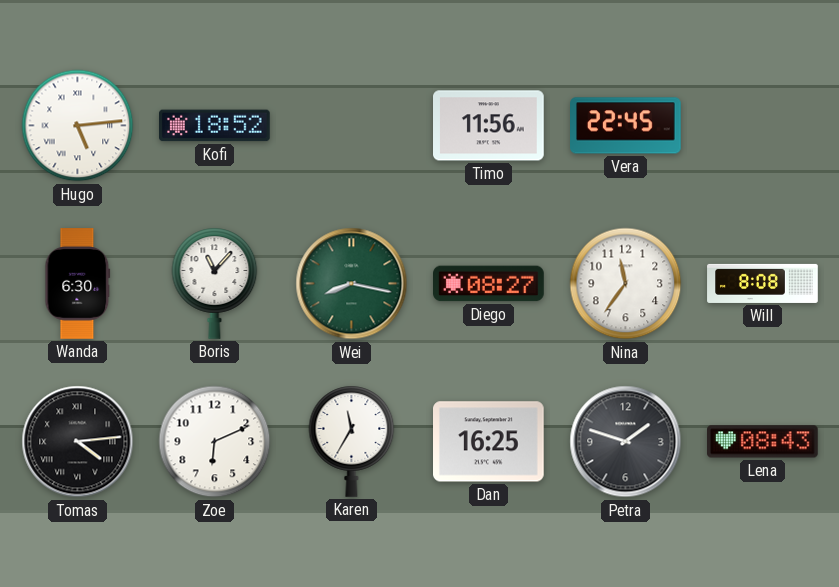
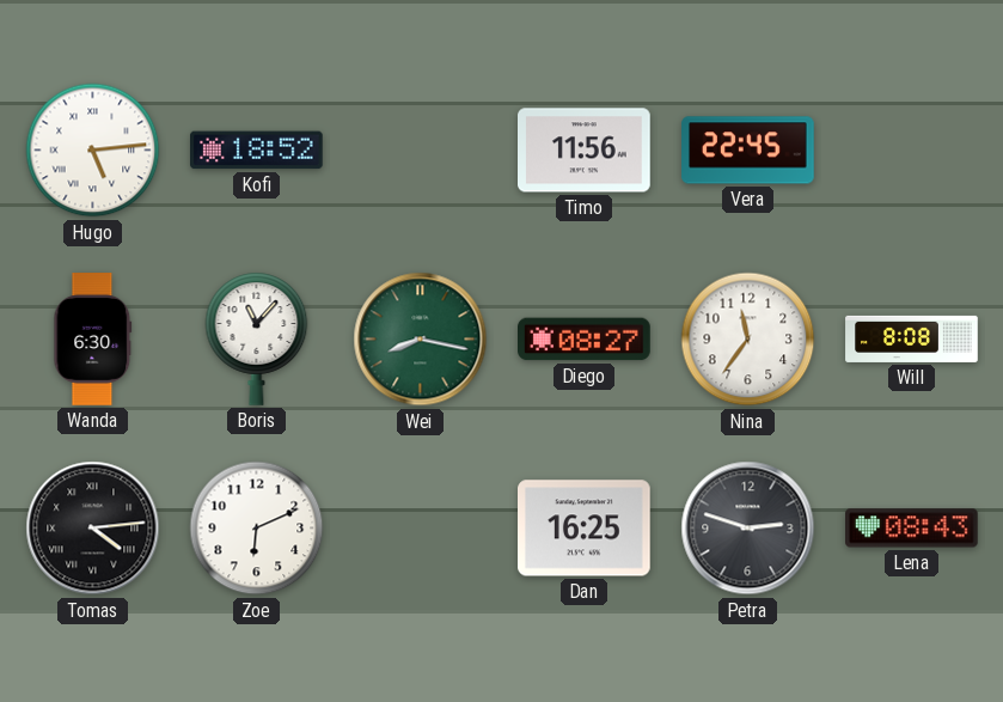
Karen: 11:35 -> none
Petra: 1:48 -> 2:48
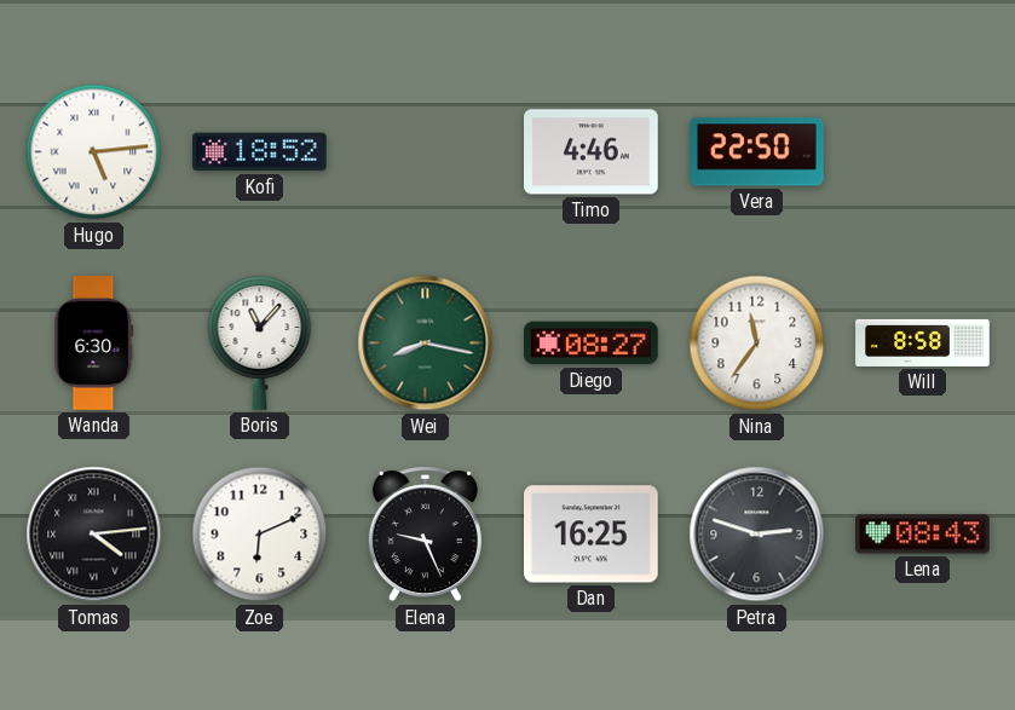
Timo: 11:56 -> 4:46
Vera: 22:45 -> 22:50
Will: 8:08 -> 8:58
Elena: none -> 9:26
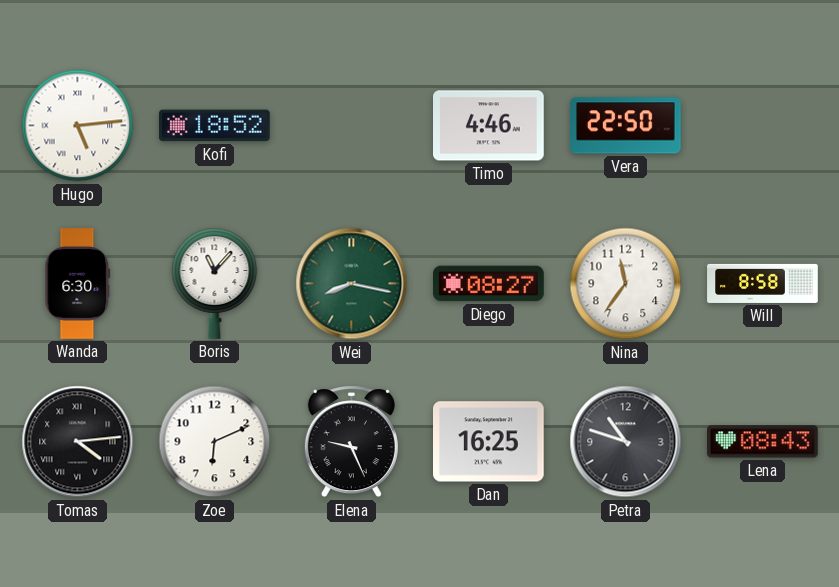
Petra: 2:48 -> 10:48
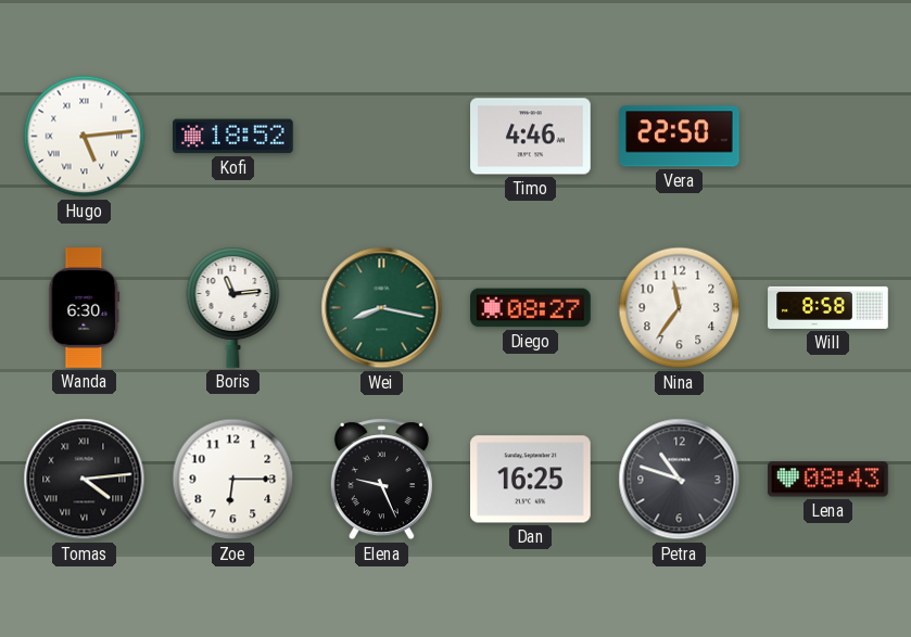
Boris: 11:07 -> 11:14
Zoe: 6:11 -> 6:15
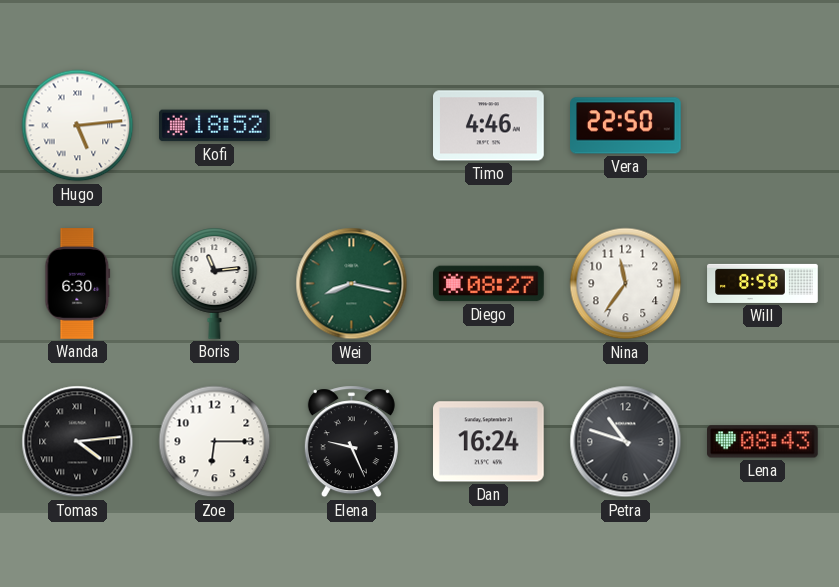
Dan: 16:25 -> 16:24
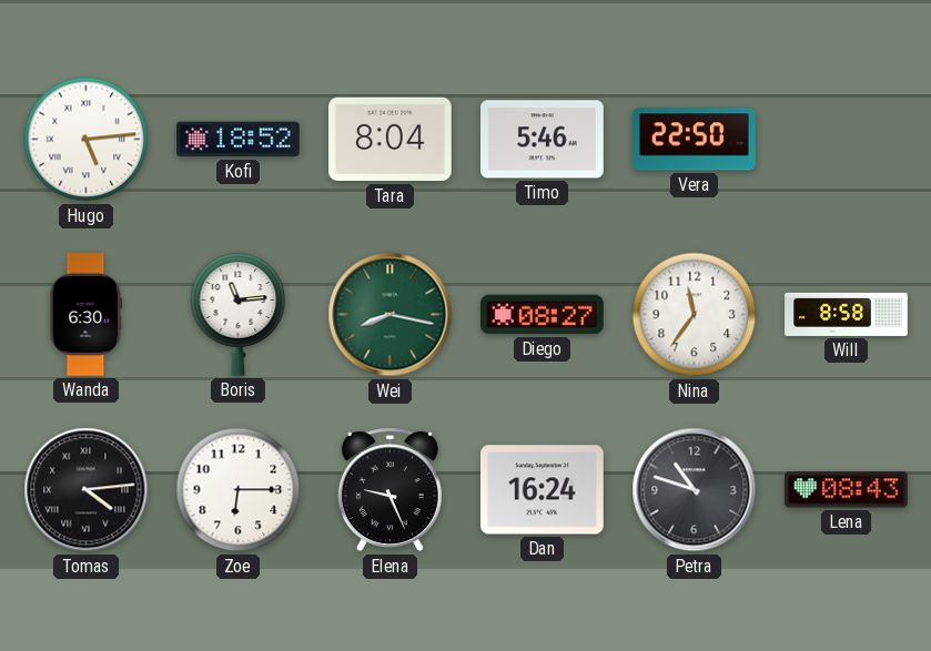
Tara: none -> 8:04
Timo: 4:46 -> 5:46
